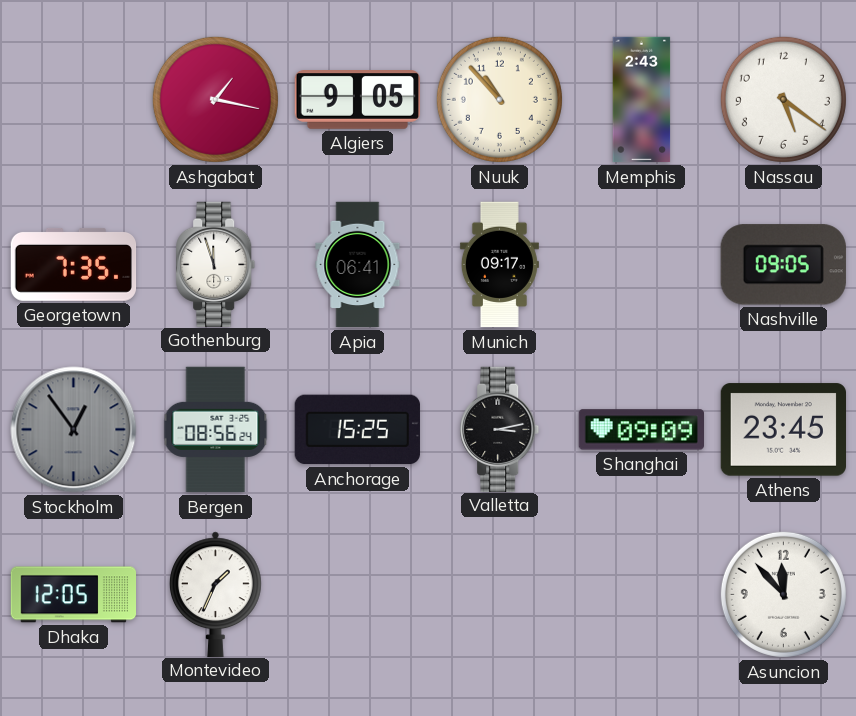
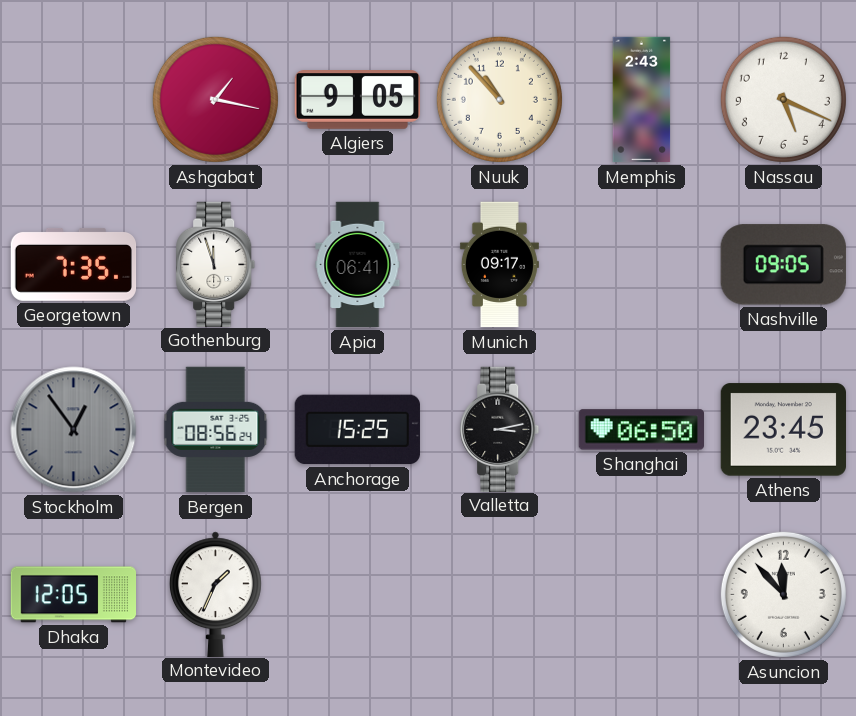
Nassau: 5:21 -> 5:19
Shanghai: 09:09 -> 06:50
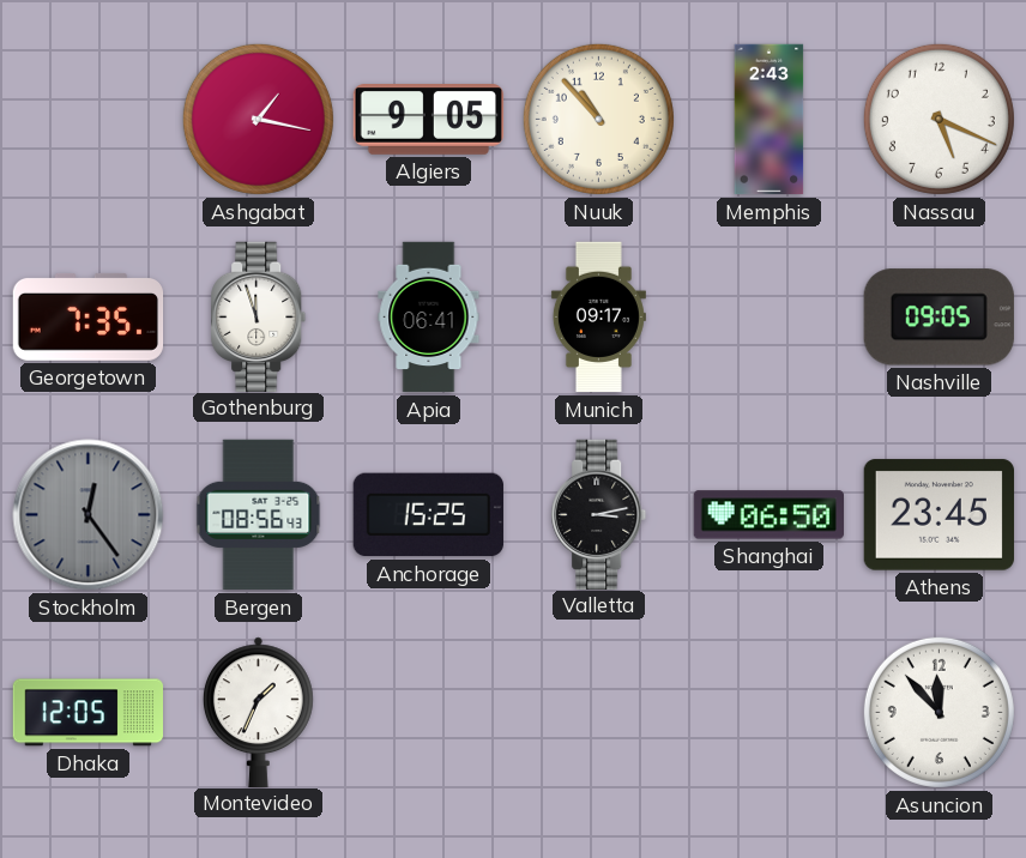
Stockholm: 12:54 -> 12:24
Bergen: 08:56:24 -> 08:56:43
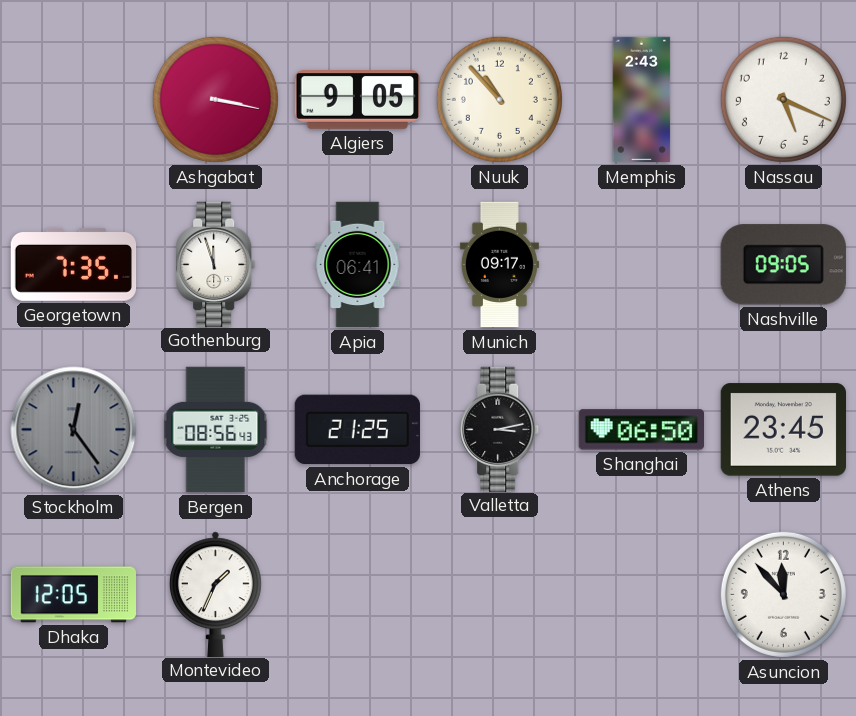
Ashgabat: 1:17 -> 3:17
Anchorage: 15:25 -> 21:25
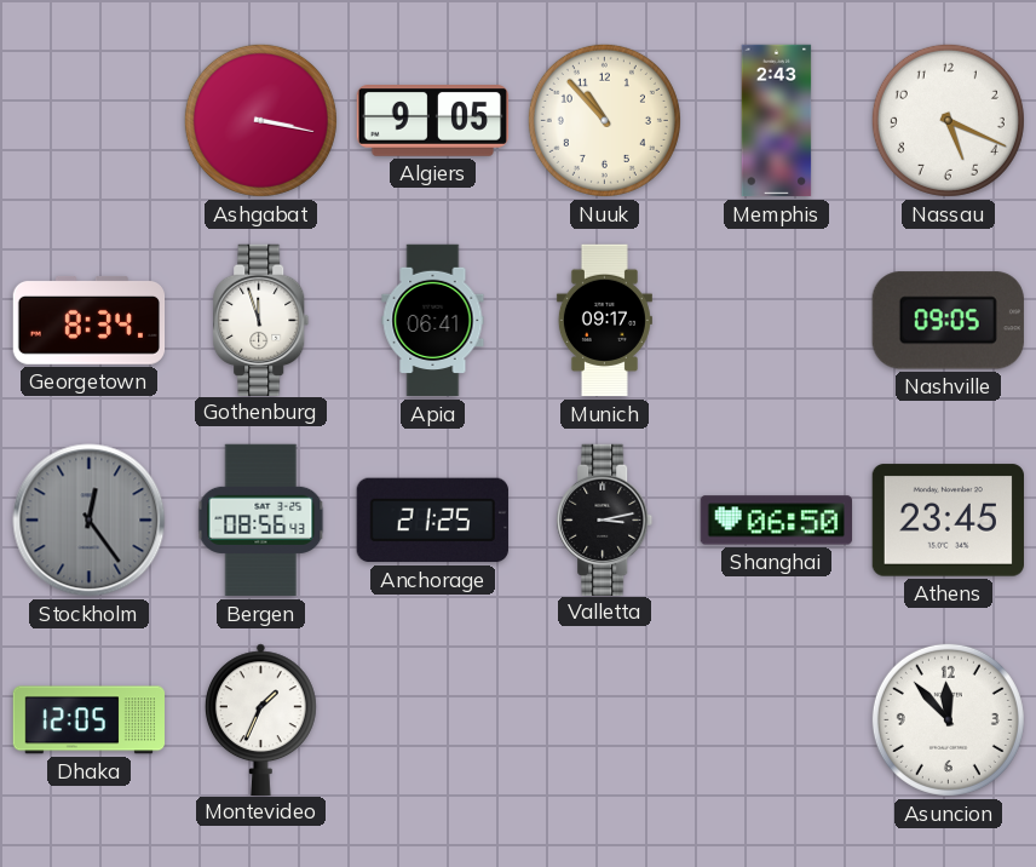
Georgetown: 7:35 -> 8:34
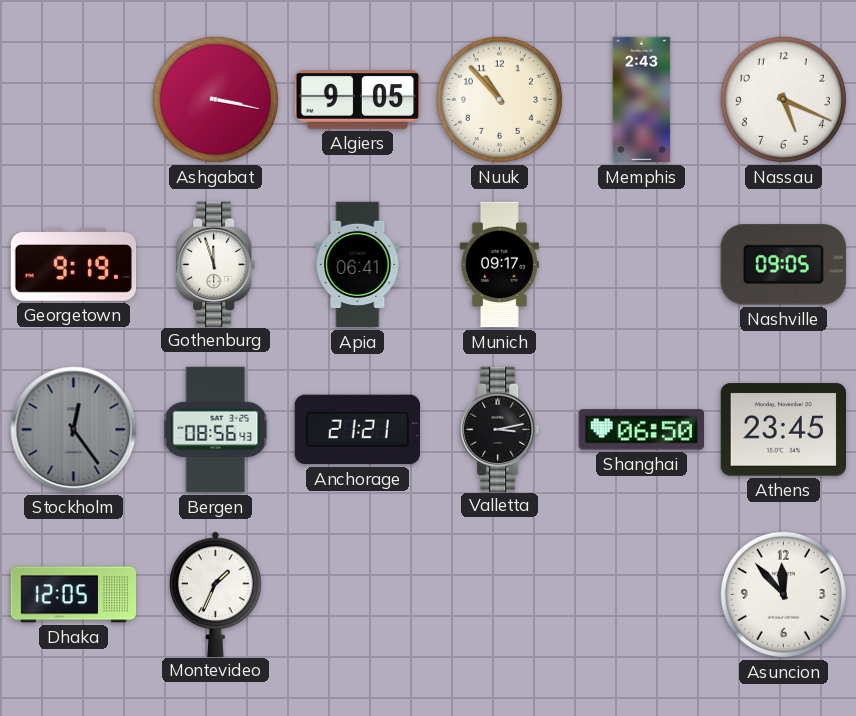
Georgetown: 8:34 -> 9:19
Anchorage: 21:25 -> 21:21
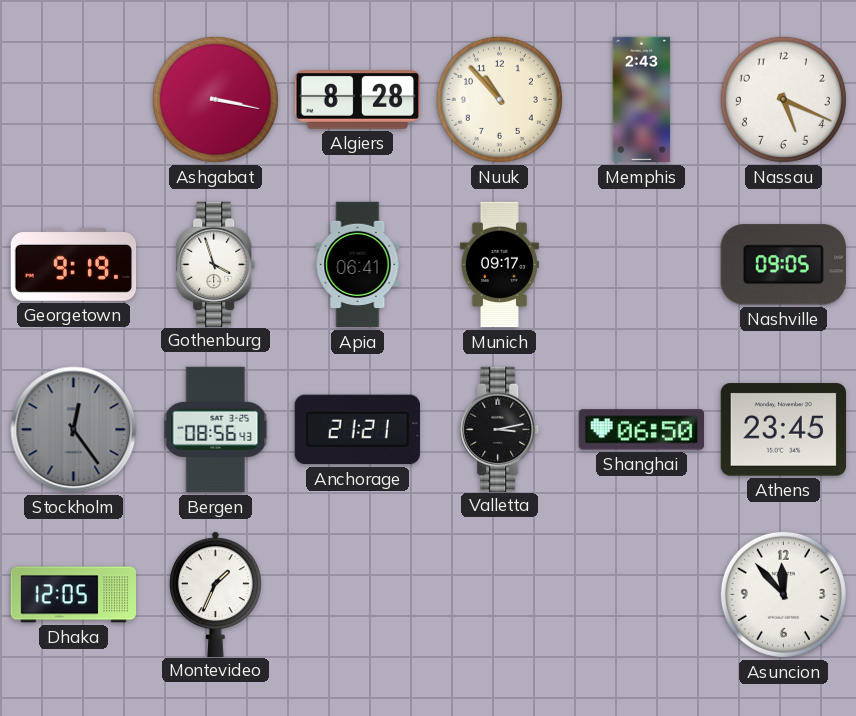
Algiers: 9:05 -> 8:28
Gothenburg: 11:57 -> 3:57
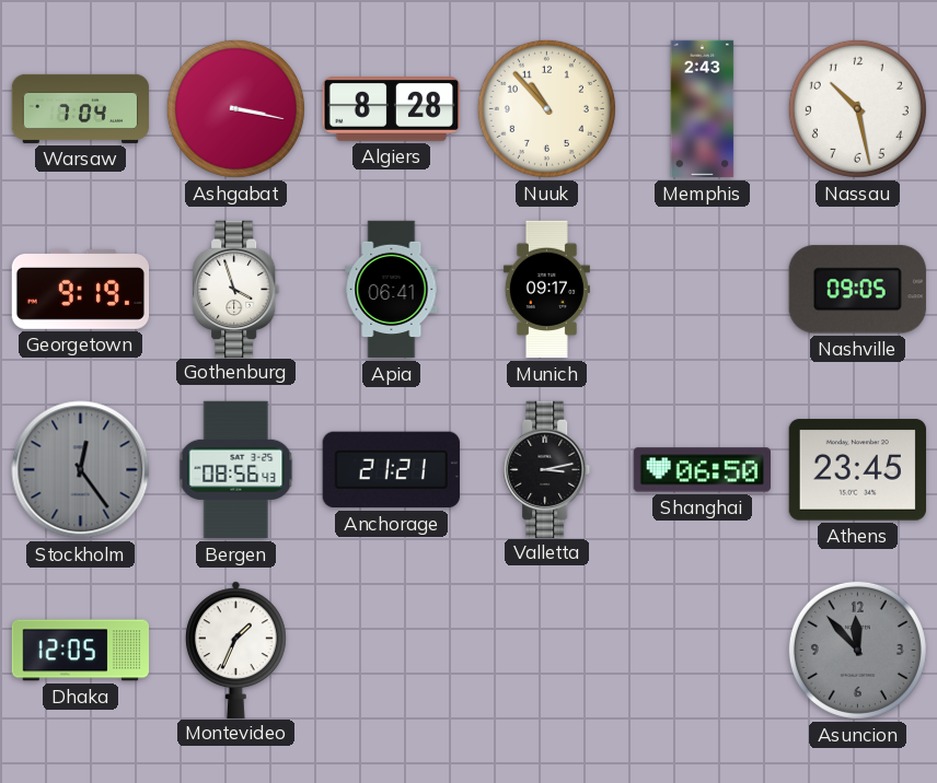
Warsaw: none -> 7:04
Nassau: 5:19 -> 10:28
Asuncion dial: white -> grey
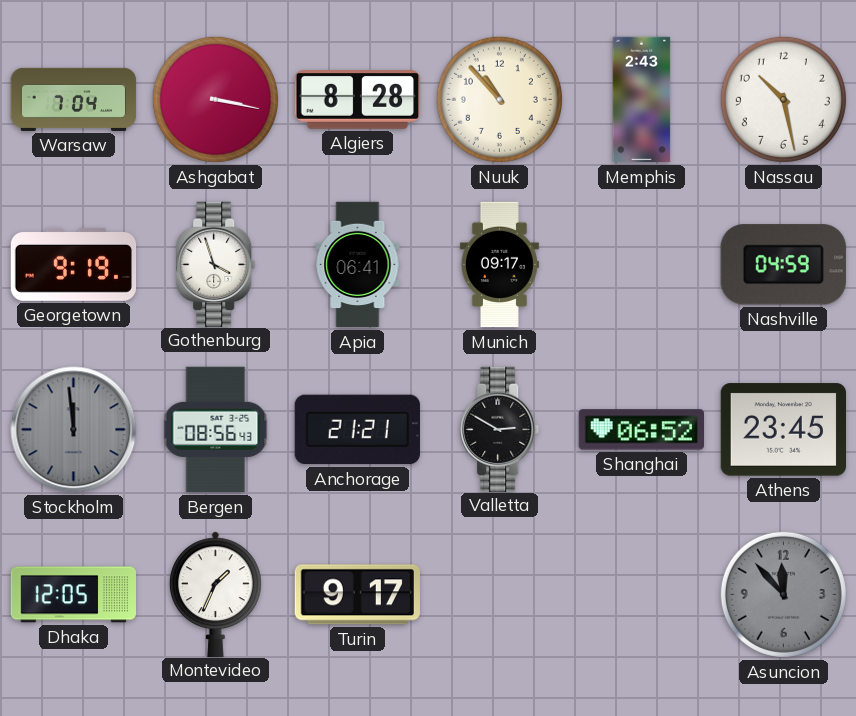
Nashville: 09:05 -> 04:59
Stockholm: 12:24 -> 11:59
Valletta: 3:13 -> 2:50
Shanghai: 06:50 -> 06:52
Turin: none -> 9:17
